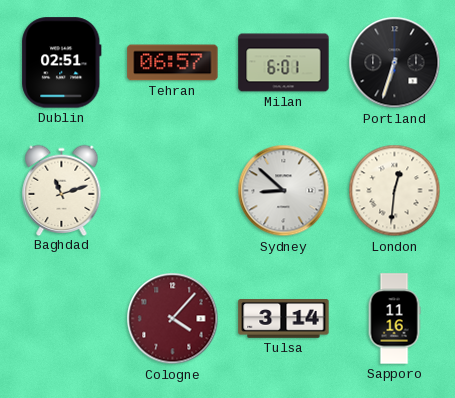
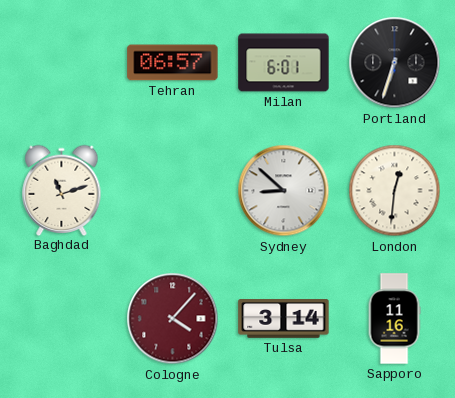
Dublin: 02:51 -> none
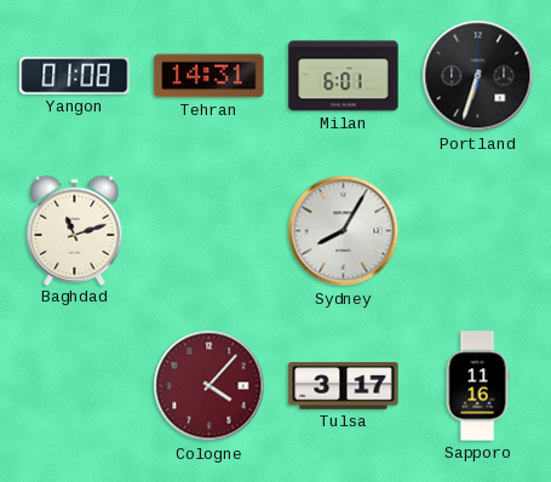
Yangon: none -> 01:08
Tehran: 06:57 -> 14:31
Sydney: 8:52 -> 8:05
London: 12:31 -> none
Tulsa: 3:14 -> 3:17
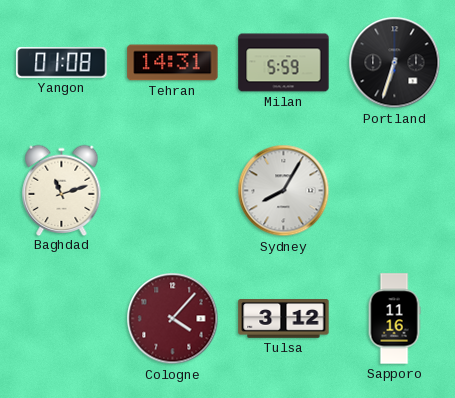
Milan: 6:01 -> 5:59
Tulsa: 3:17 -> 3:12
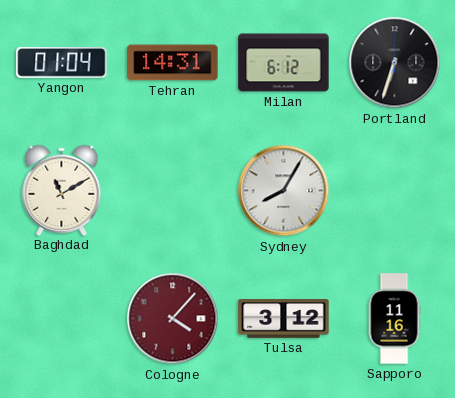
Yangon: 01:08 -> 01:04
Milan: 5:59 -> 6:12
Baghdad: 11:12 -> 11:10
